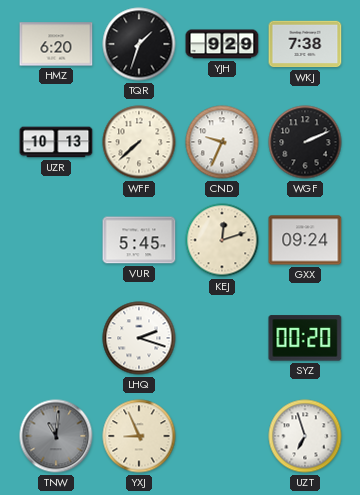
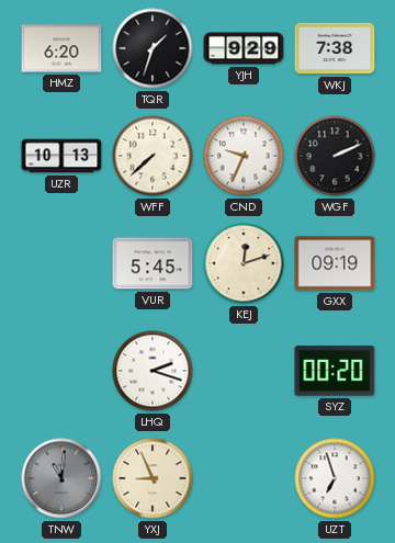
GXX: 09:24 -> 09:19
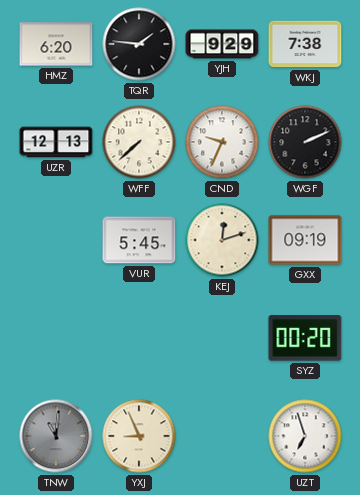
TQR: 1:33 -> 1:46
UZR: 10:13 -> 12:13
LHQ: 2:18 -> none
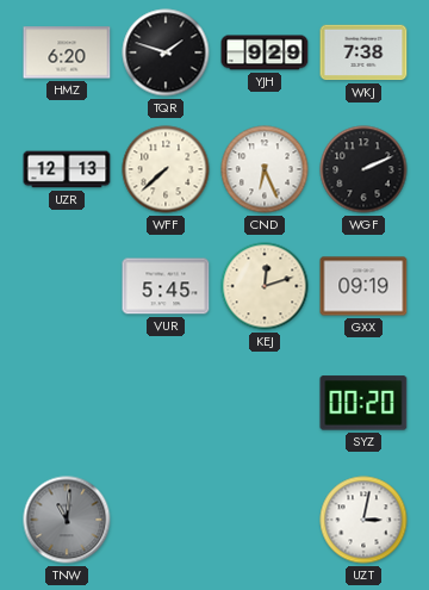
TQR: 1:46 -> 1:48
CND: 9:34 -> 6:26
YXJ: 8:56 -> none
UZT: 6:57 -> 3:02
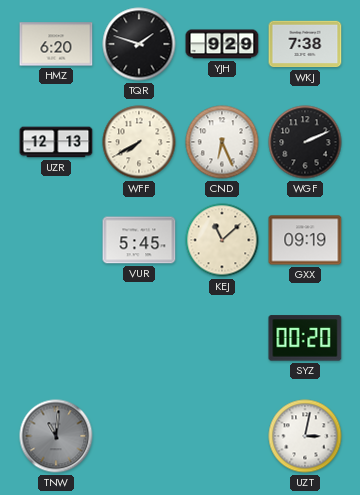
WFF: 7:38 -> 7:40
KEJ: 12:12 -> 11:08
